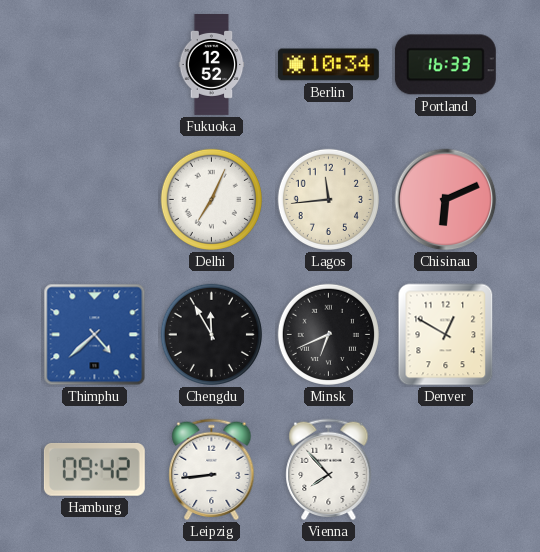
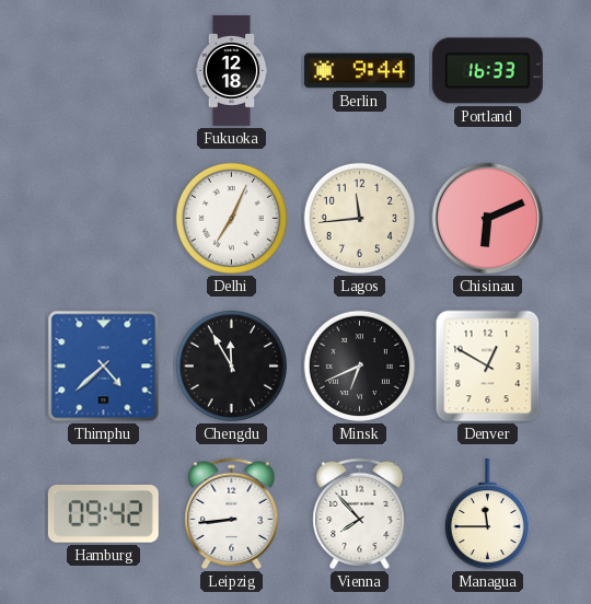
Fukuoka: 12:52 -> 12:18
Berlin: 10:34 -> 9:44
Managua: none -> 11:45
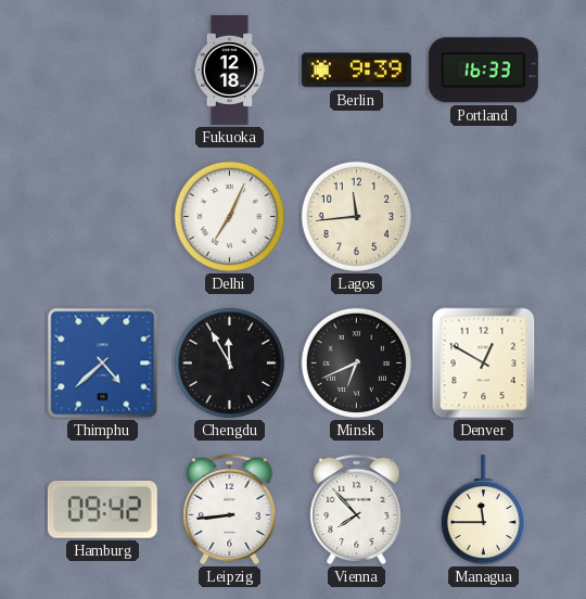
Berlin: 9:44 -> 9:39
Chisinau: 6:11 -> none
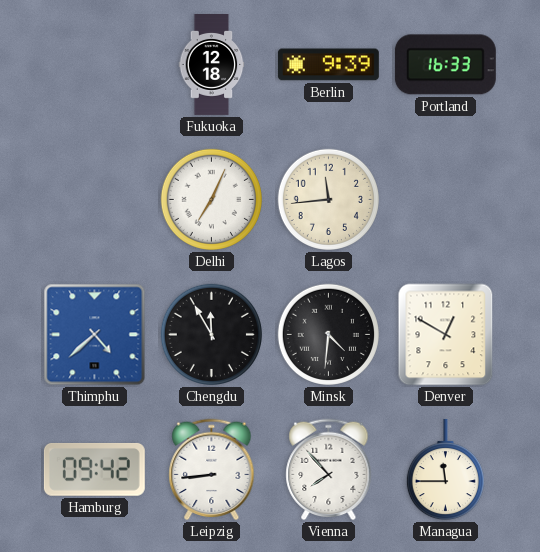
Minsk: 6:41 -> 4:31
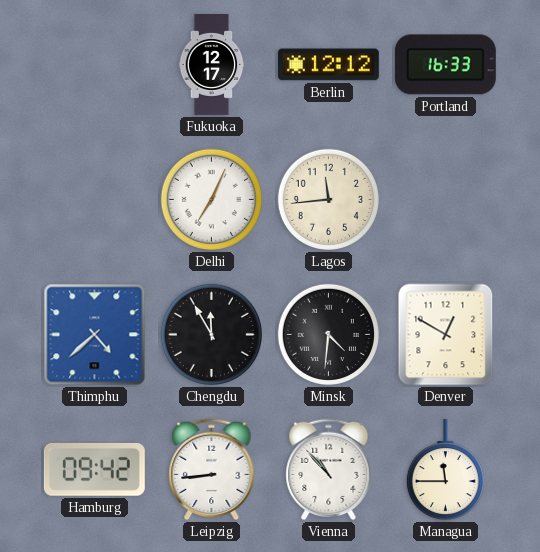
Fukuoka: 12:18 -> 12:17
Berlin: 9:39 -> 12:12
Vienna: 7:53 -> 10:53
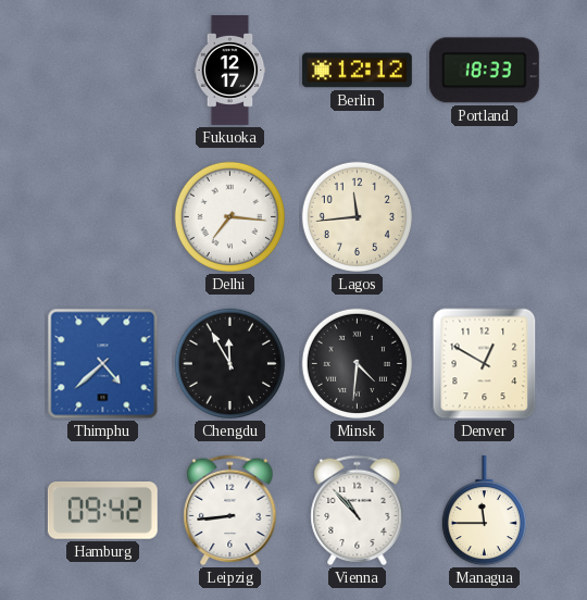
Portland: 16:33 -> 18:33
Delhi: 7:04 -> 7:16
